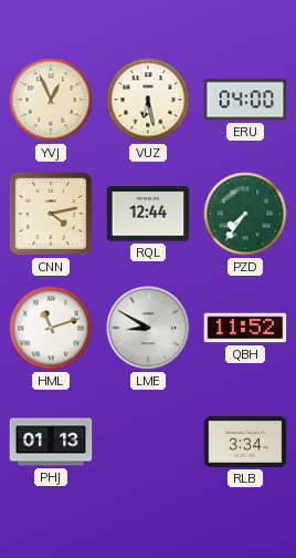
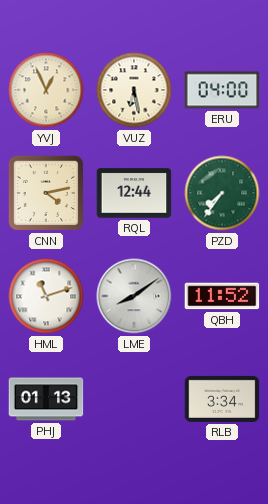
LME: 8:50 -> 8:09
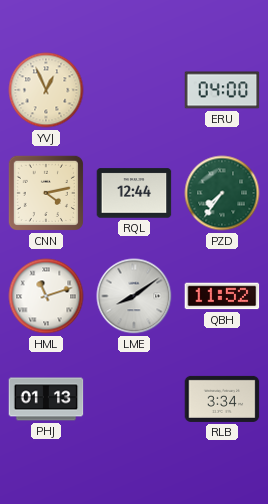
VUZ: 6:28 -> none
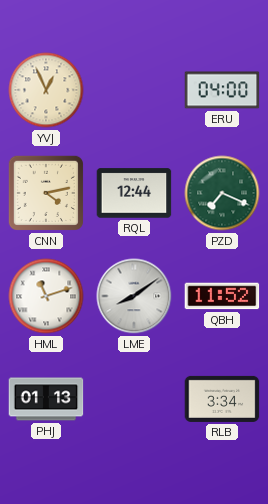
PZD: 7:36 -> 7:19
